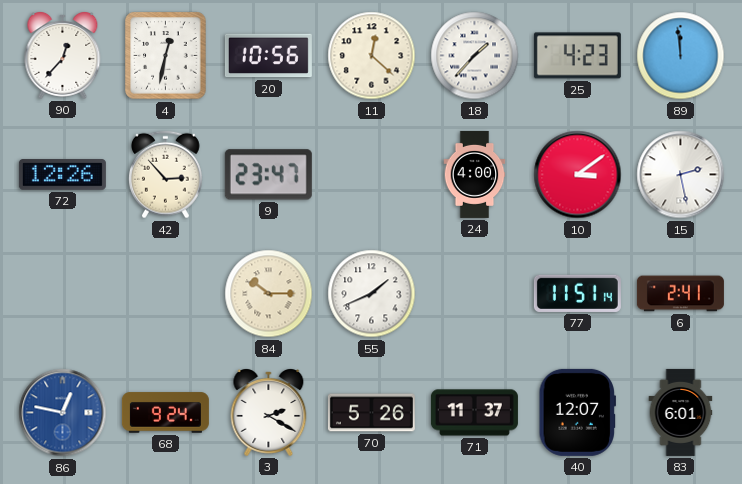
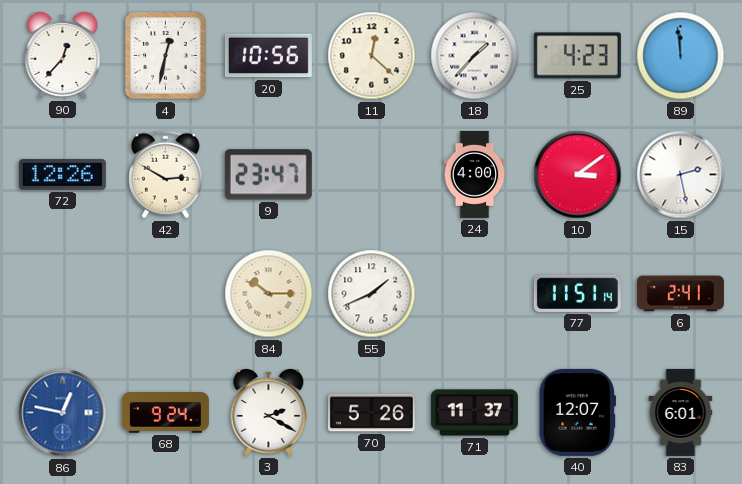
42: 2:53 -> 2:50
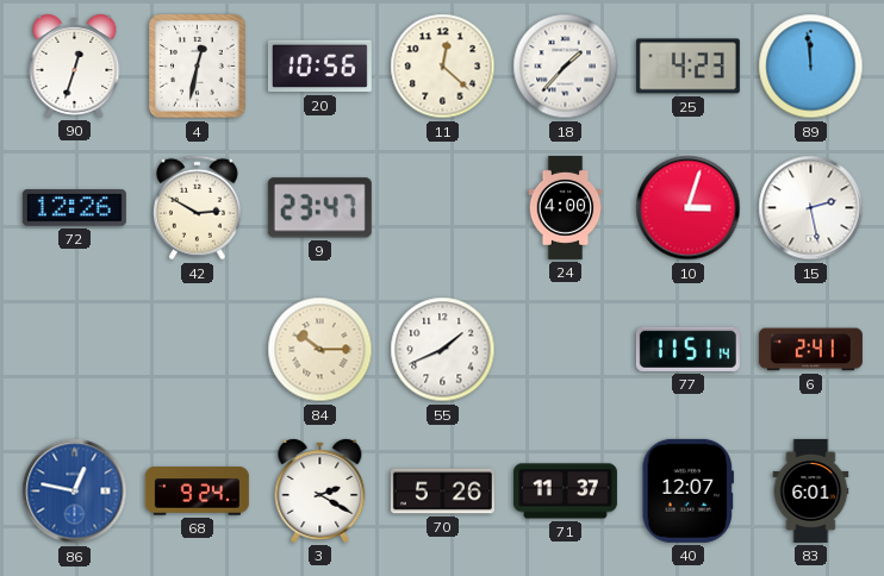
90: 12:37 -> 12:33
10: 3:09 -> 3:03
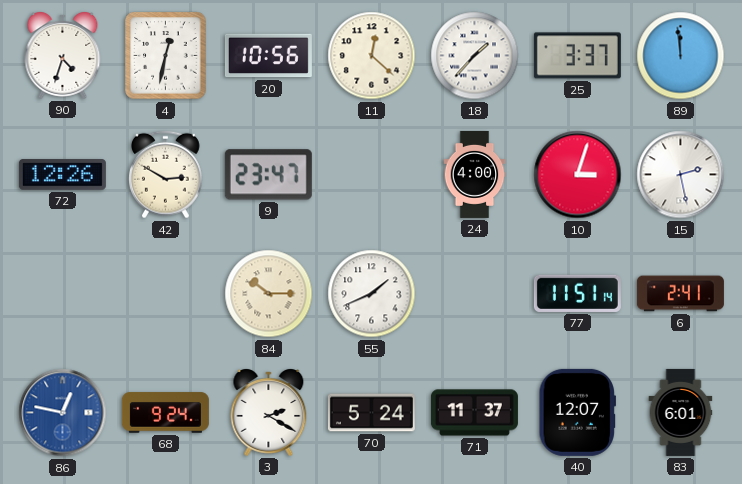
90: 12:33 -> 4:33
25: 4:23 -> 3:37
70: 5:26 -> 5:24
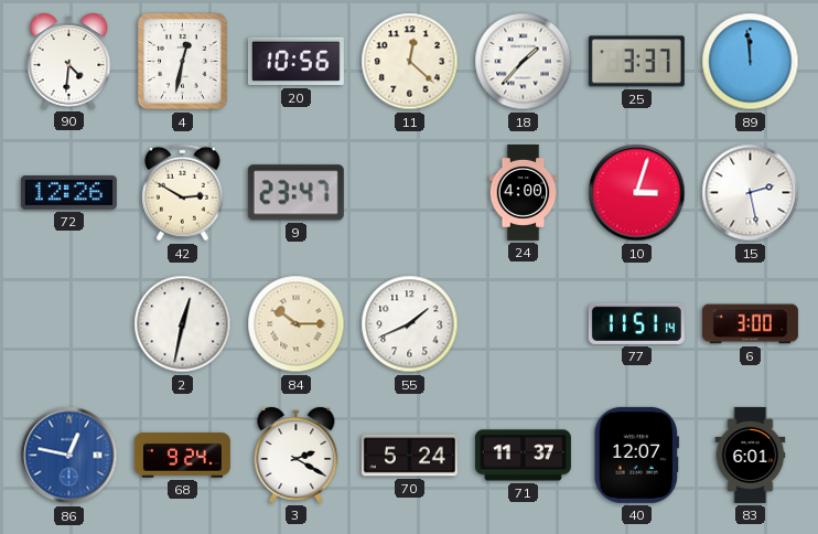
90: 4:33 -> 4:31
2: none -> 12:32
6: 2:41 -> 3:00
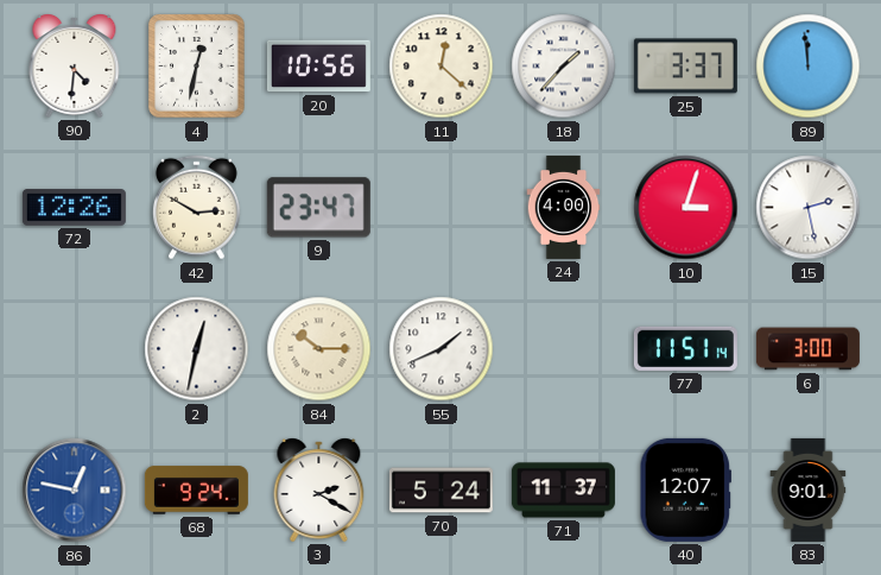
83: 6:01 -> 9:01
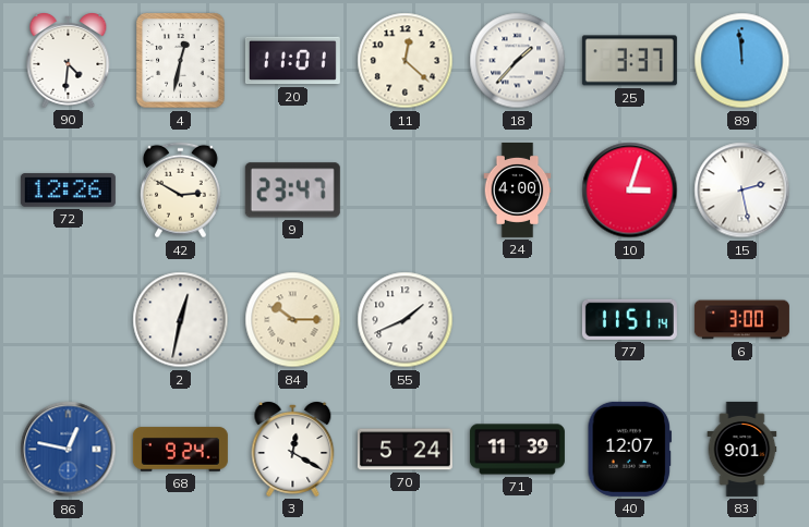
20: 10:56 -> 11:01
3: 2:20 -> 12:20
71: 11:37 -> 11:39
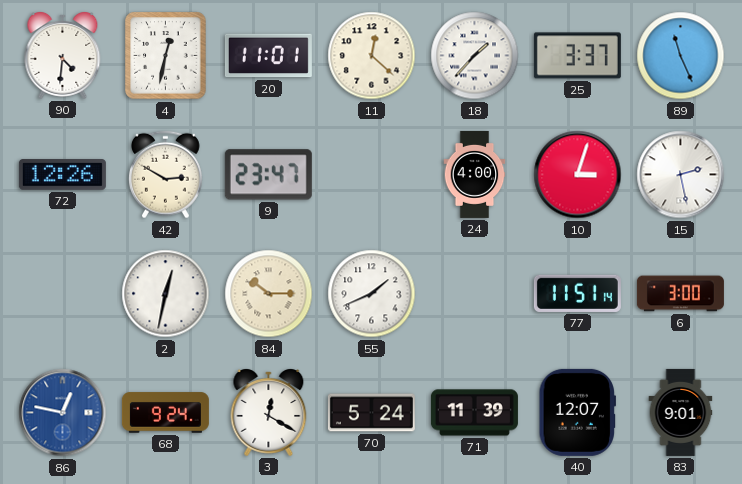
89: 11:59 -> 11:26
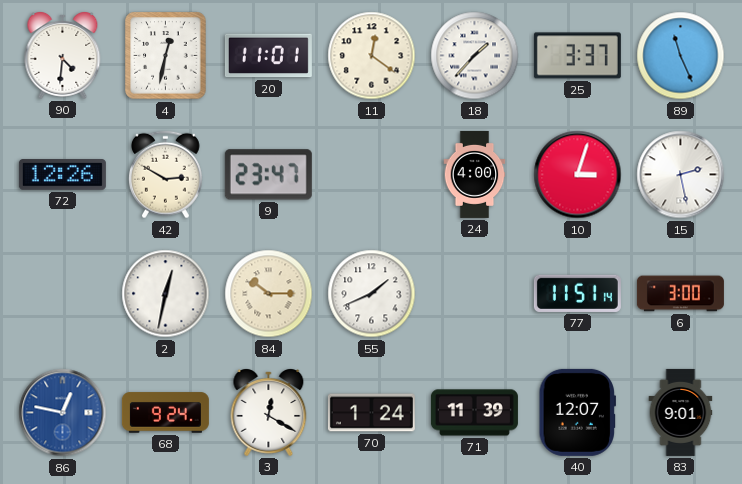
11: 12:22 -> 12:21
70: 5:24 -> 1:24
